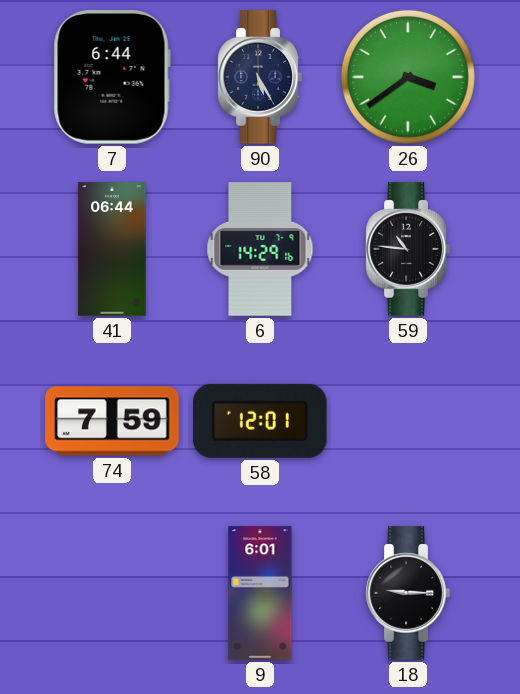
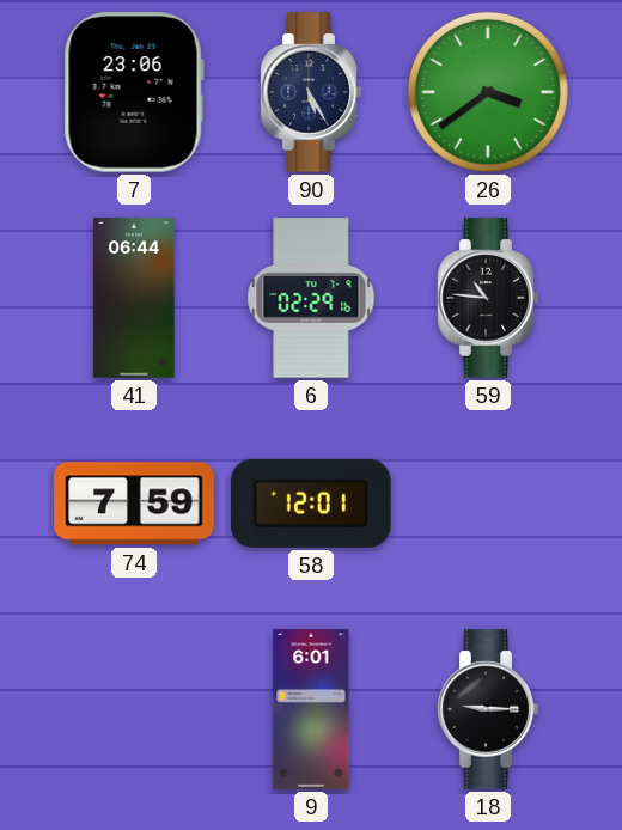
7: 6:44 -> 23:06
6: 14:29 -> 02:29
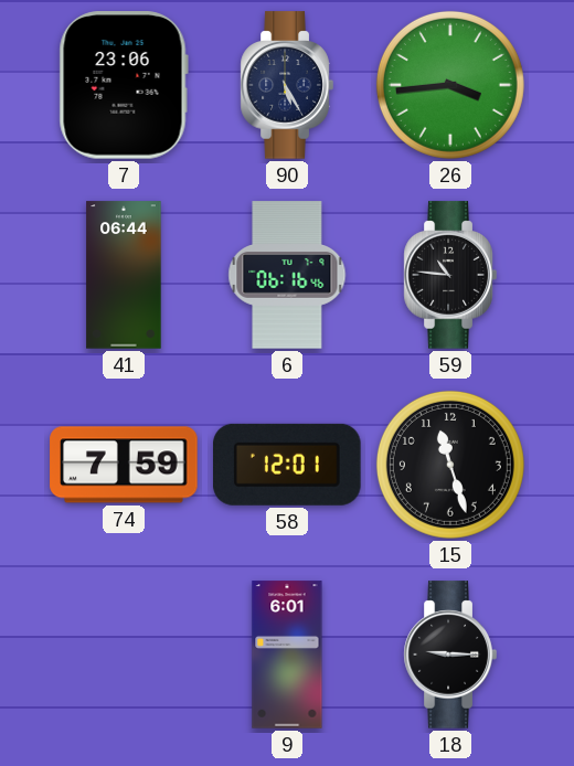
26: 3:39 -> 3:44
6: 02:29 -> 06:16
15: none -> 11:27
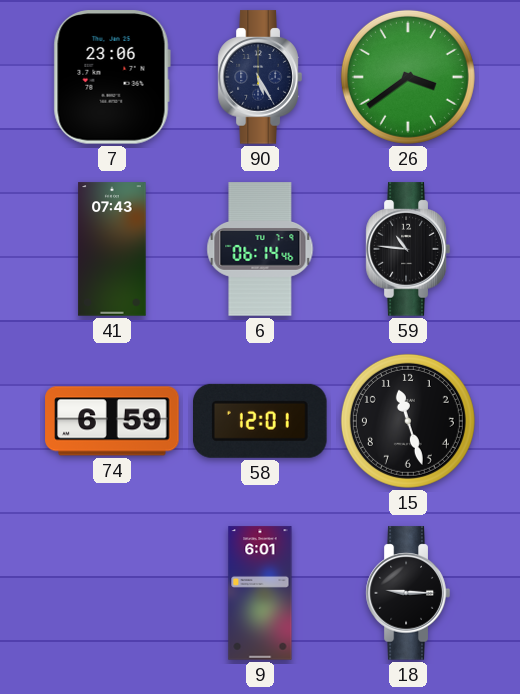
26: 3:44 -> 3:39
41: 06:44 -> 07:43
6: 06:16 -> 06:14
74: 7:59 -> 6:59
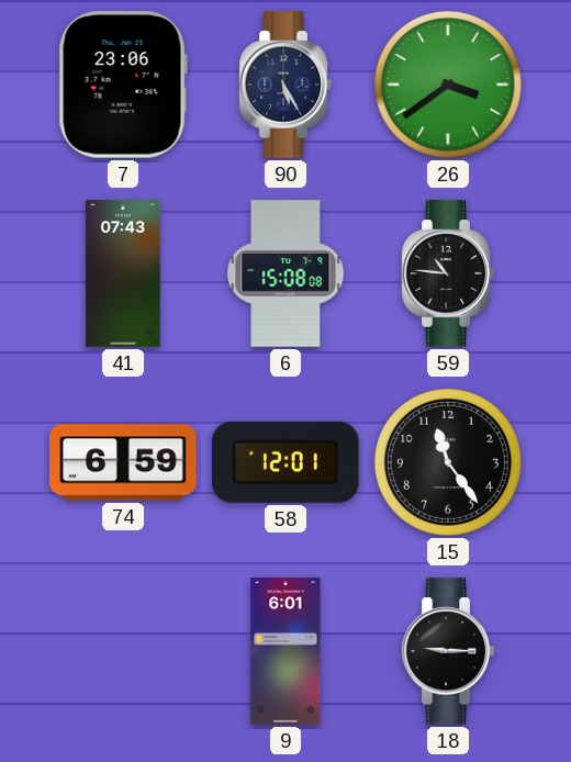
6: 06:14 -> 15:08
15: 11:27 -> 11:24
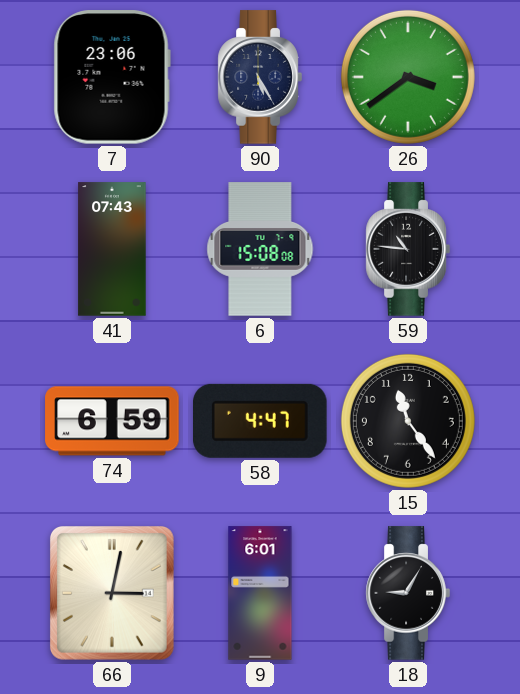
58: 12:01 -> 4:47
66: none -> 3:02
18: 9:15 -> 9:05
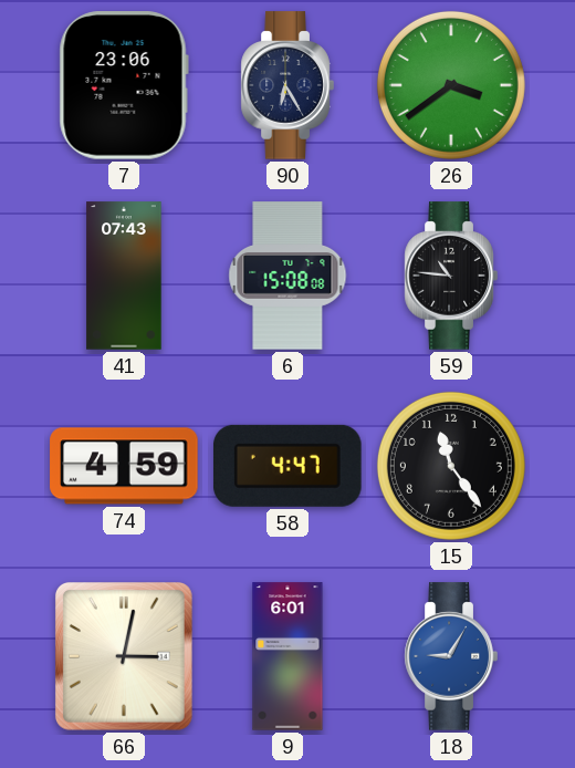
90: 5:25 -> 6:25
74: 6:59 -> 4:59
18 dial: black -> blue
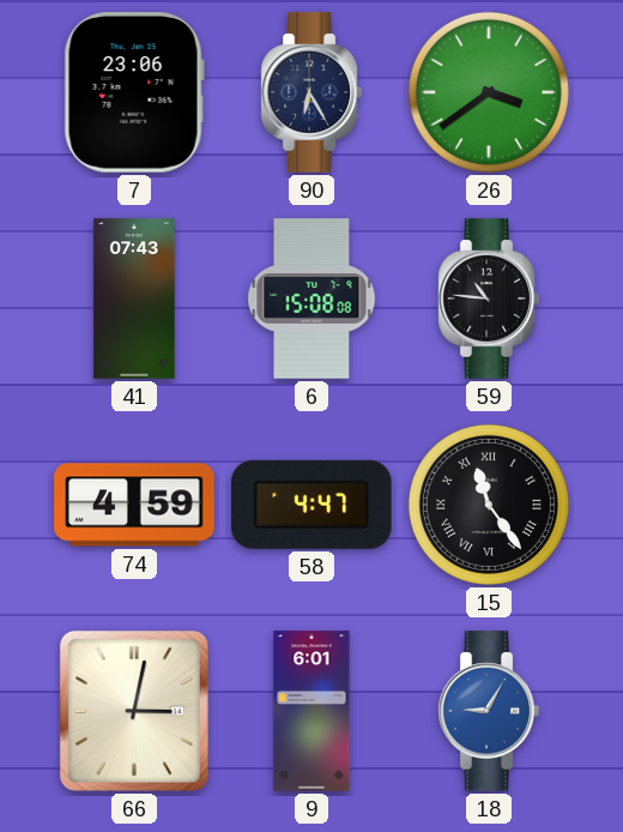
15 numerals: Arabic -> Roman
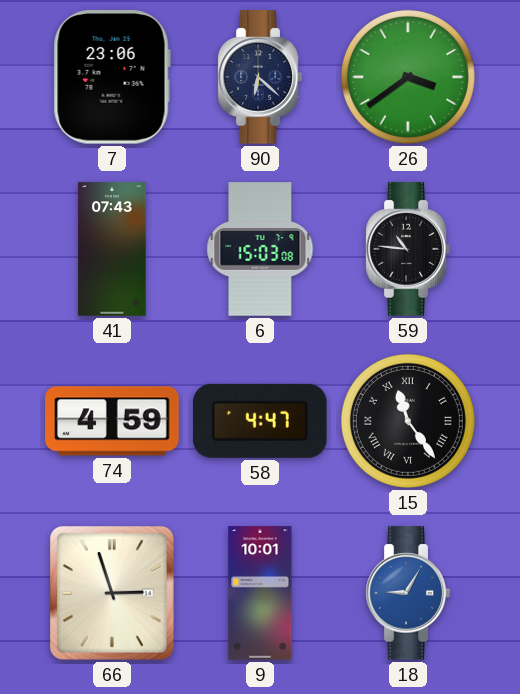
90: 6:25 -> 6:22
6: 15:08 -> 15:03
66: 3:02 -> 2:57
9: 6:01 -> 10:01
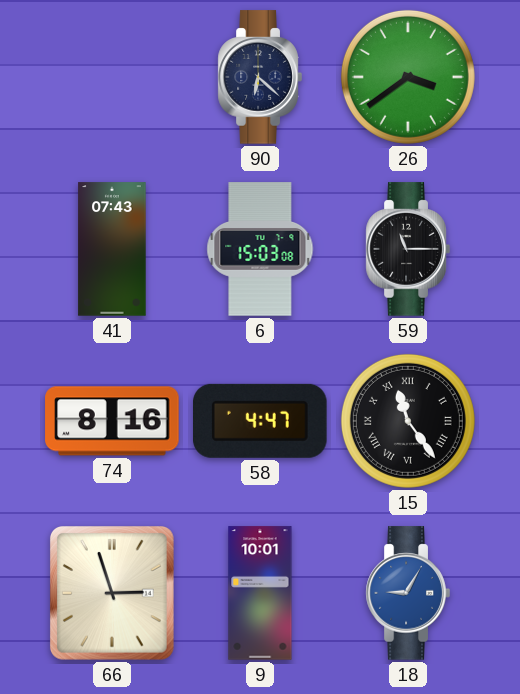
7: 23:06 -> none
59: 10:46 -> 11:15
74: 4:59 -> 8:16
